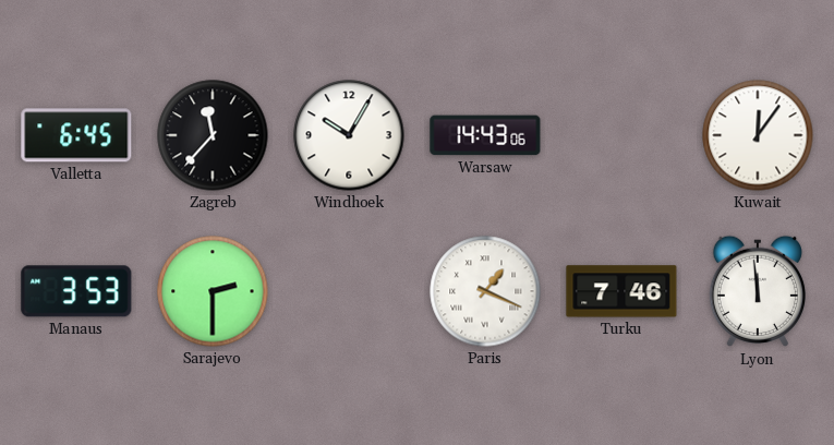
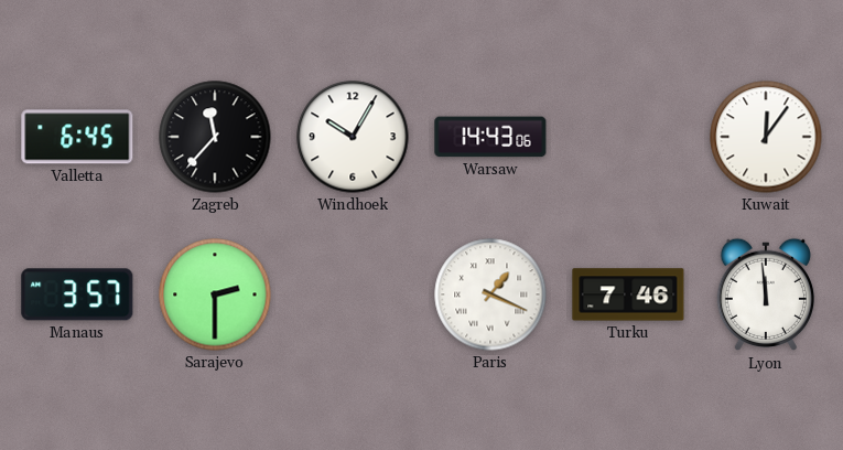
Manaus: 3:53 -> 3:57
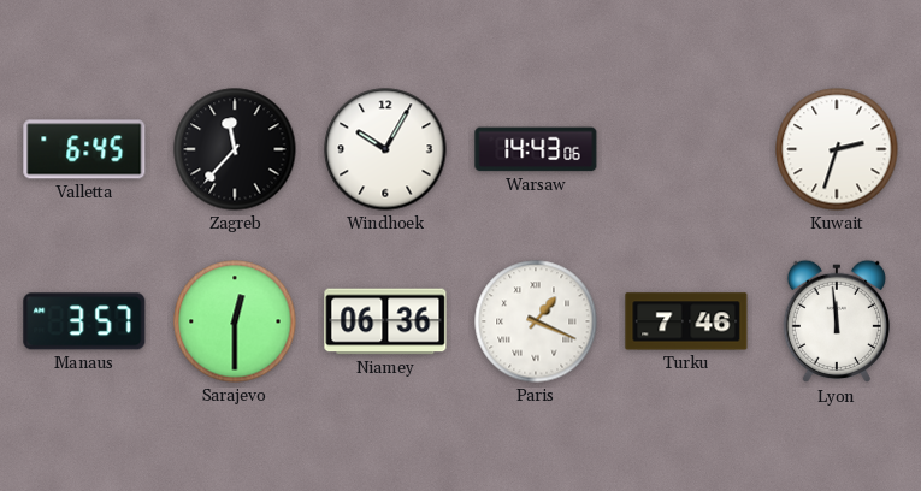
Kuwait: 12:06 -> 2:33
Sarajevo: 2:30 -> 12:30
Niamey: none -> 06:36
